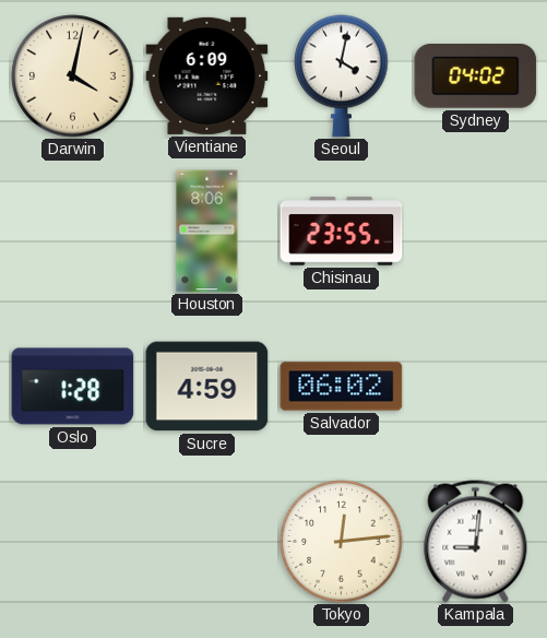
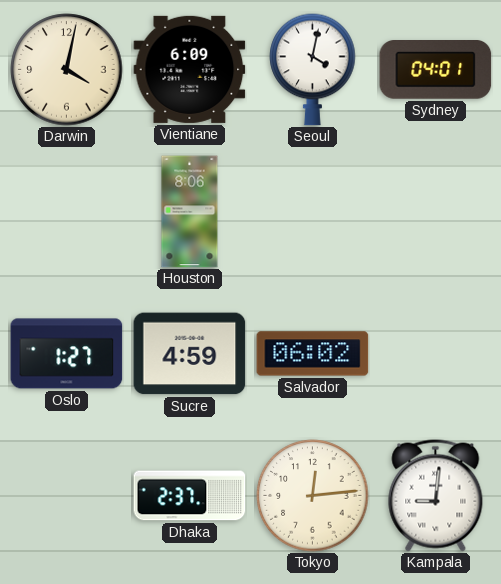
Sydney: 04:02 -> 04:01
Chisinau: 23:55 -> none
Oslo: 1:28 -> 1:27
Dhaka: none -> 2:37
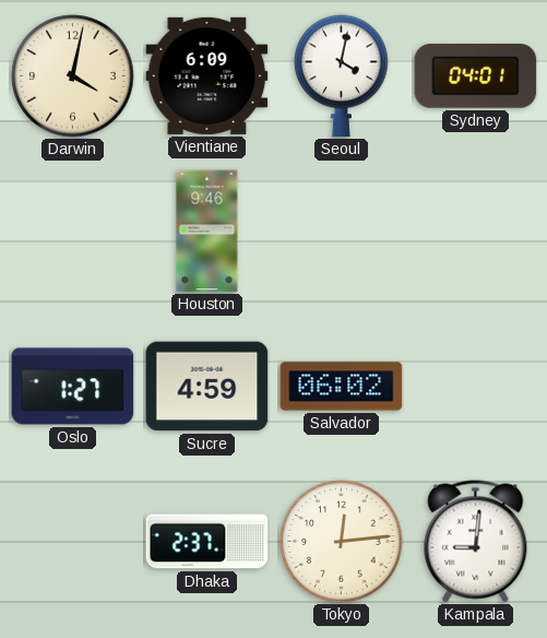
Houston: 8:06 -> 9:46
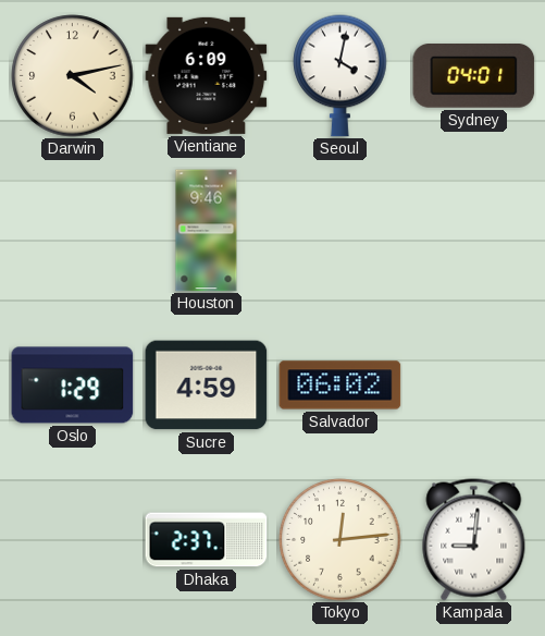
Darwin: 4:02 -> 4:13
Oslo: 1:27 -> 1:29
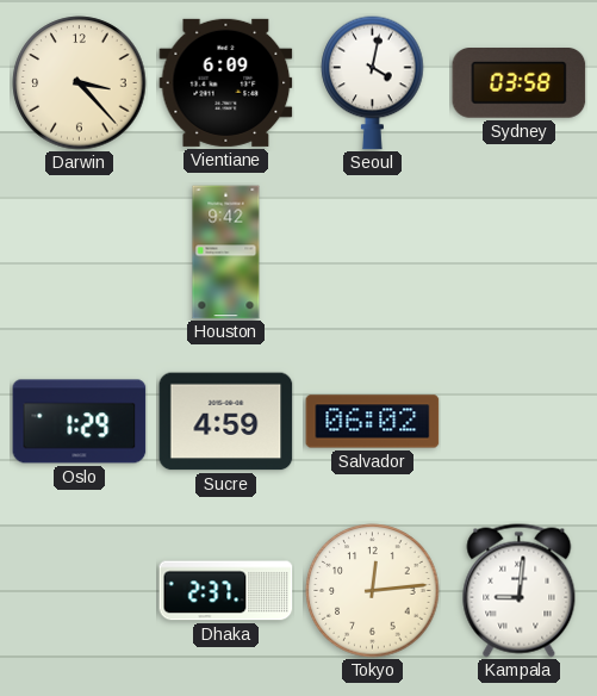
Darwin: 4:13 -> 3:23
Sydney: 04:01 -> 03:58
Houston: 9:46 -> 9:42
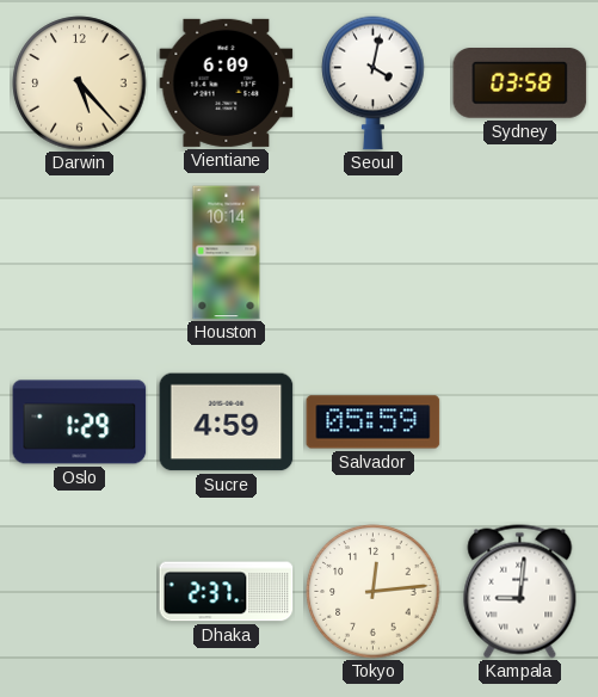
Darwin: 3:23 -> 5:23
Houston: 9:42 -> 10:14
Salvador: 06:02 -> 05:59
